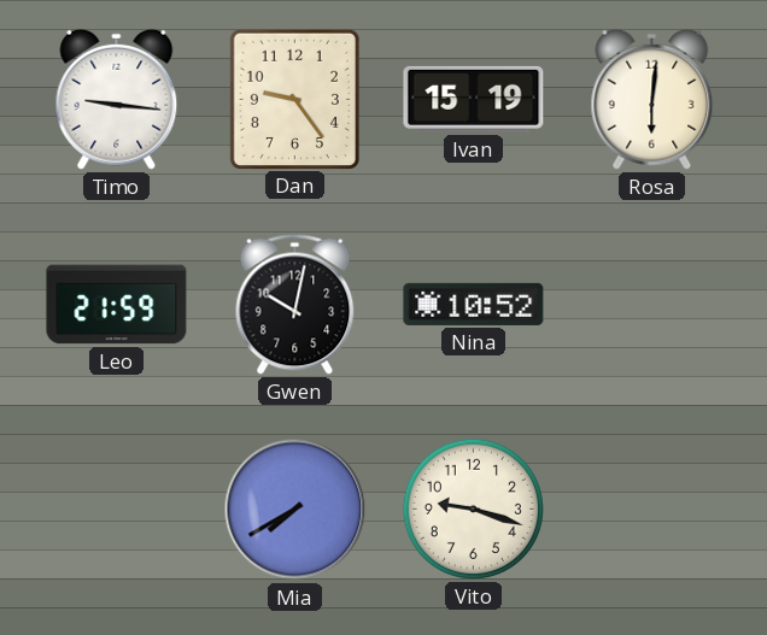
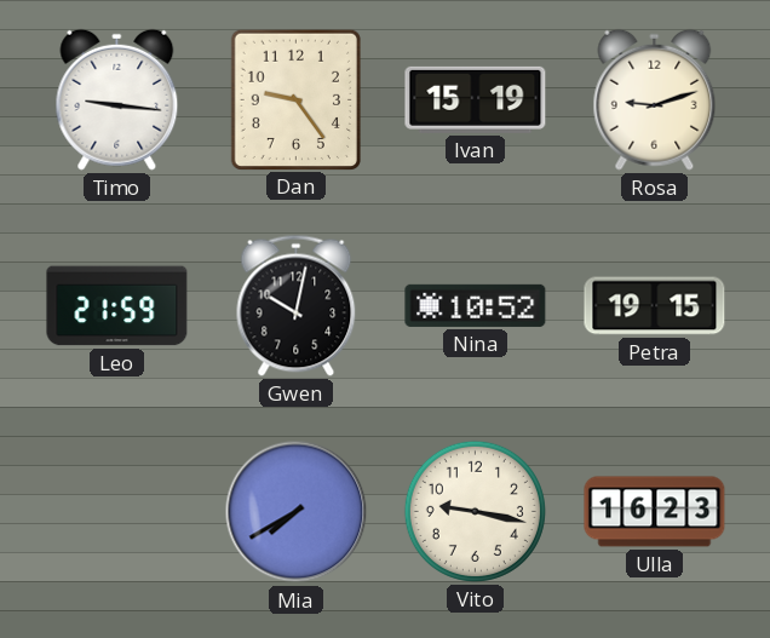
Rosa: 6:01 -> 9:12
Petra: none -> 19:15
Vito: 9:18 -> 9:17
Ulla: none -> 16:23
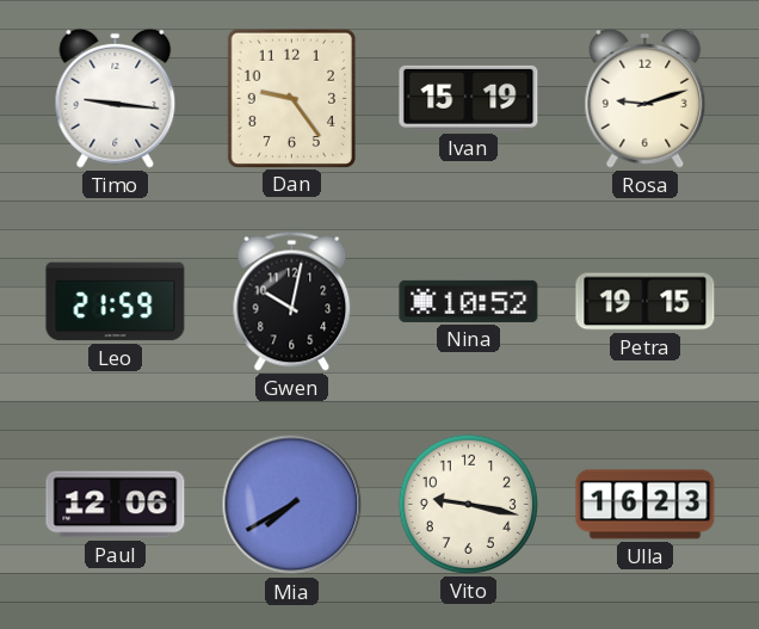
Paul: none -> 12:06
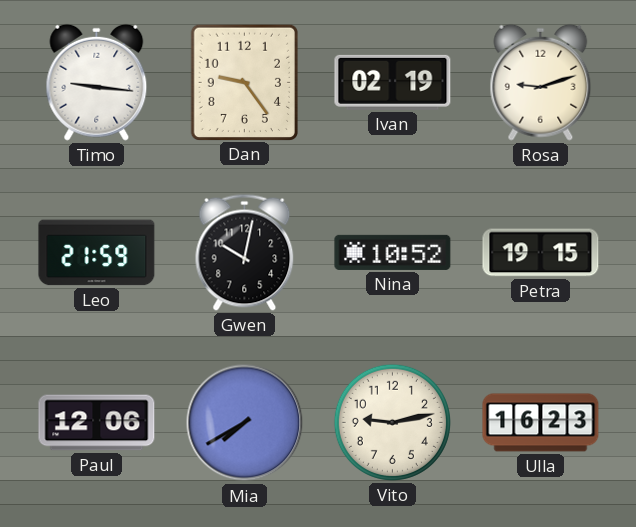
Ivan: 15:19 -> 02:19
Vito: 9:17 -> 9:13
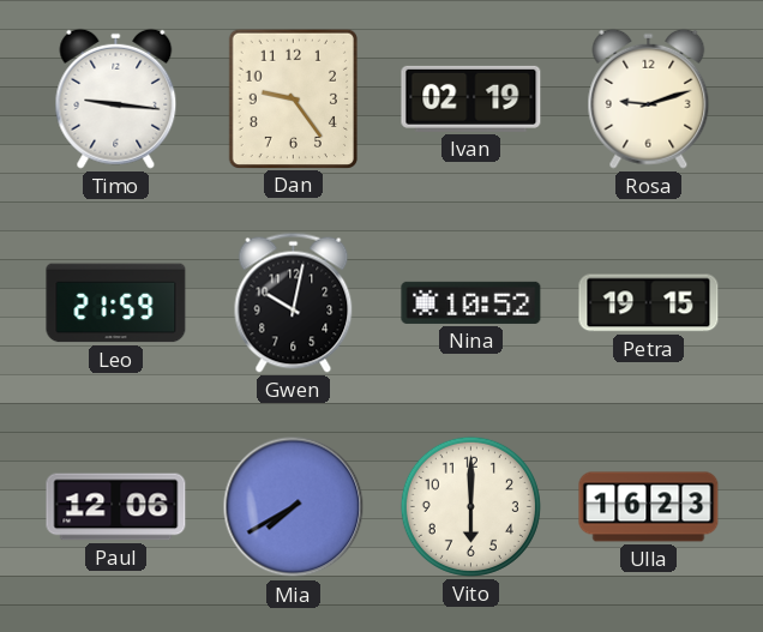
Vito: 9:13 -> 6:00
